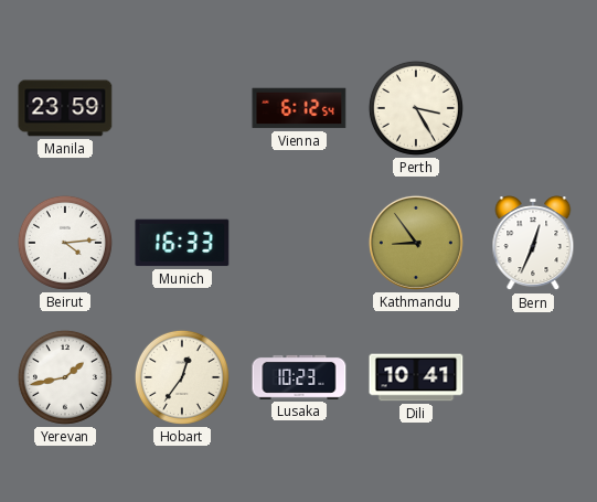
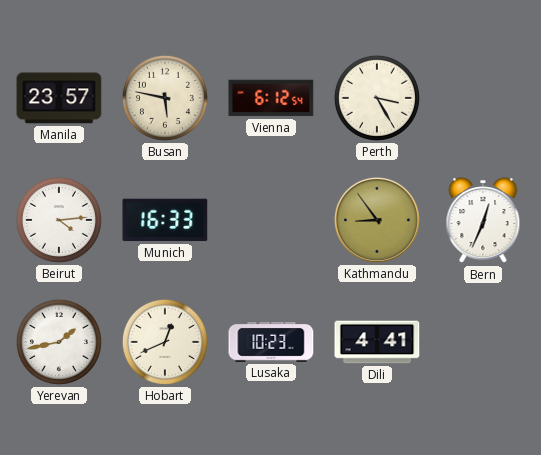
Manila: 23:59 -> 23:57
Busan: none -> 5:47
Hobart: 12:36 -> 12:41
Dili: 10:41 -> 4:41
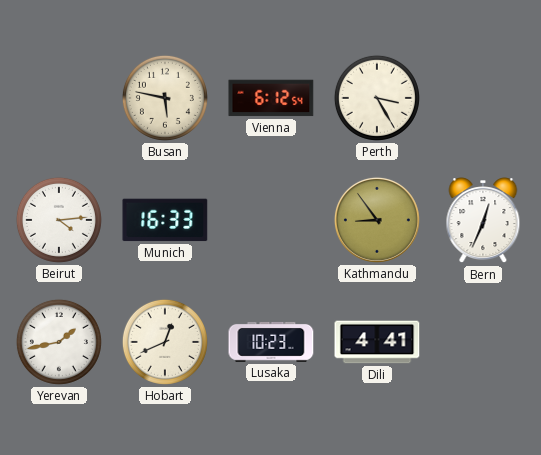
Manila: 23:57 -> none
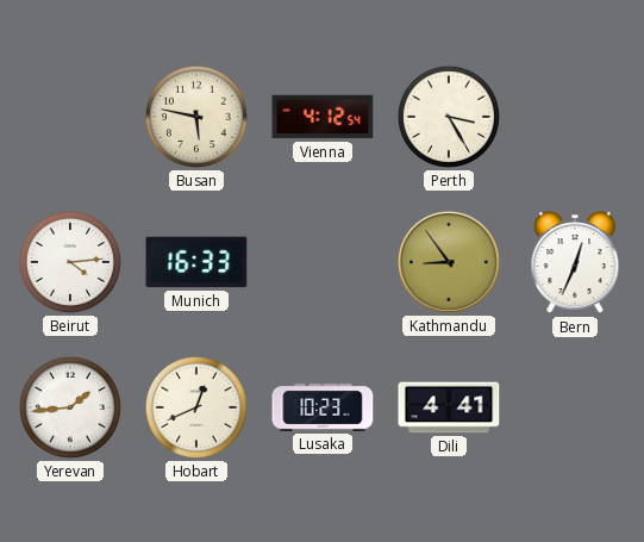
Vienna: 6:12 -> 4:12
Yerevan: 1:43 -> 1:44
